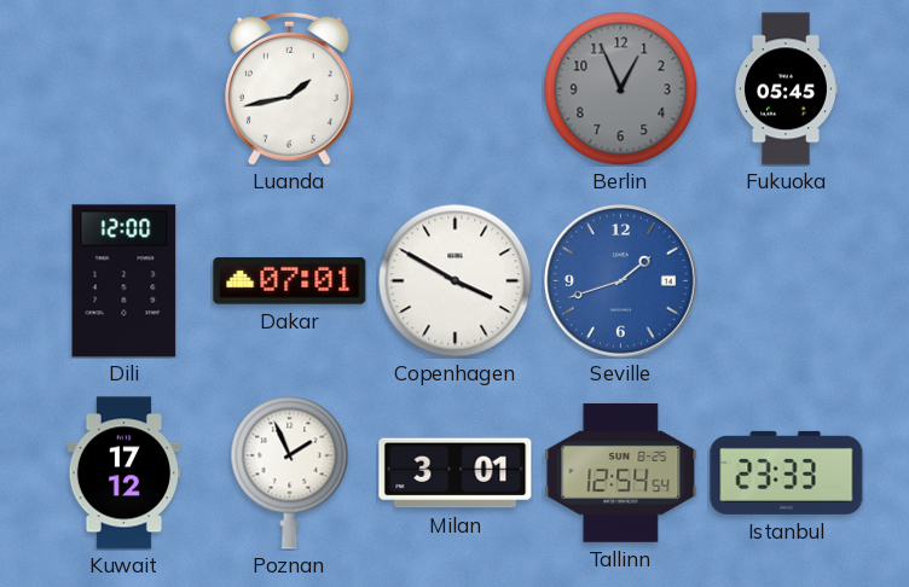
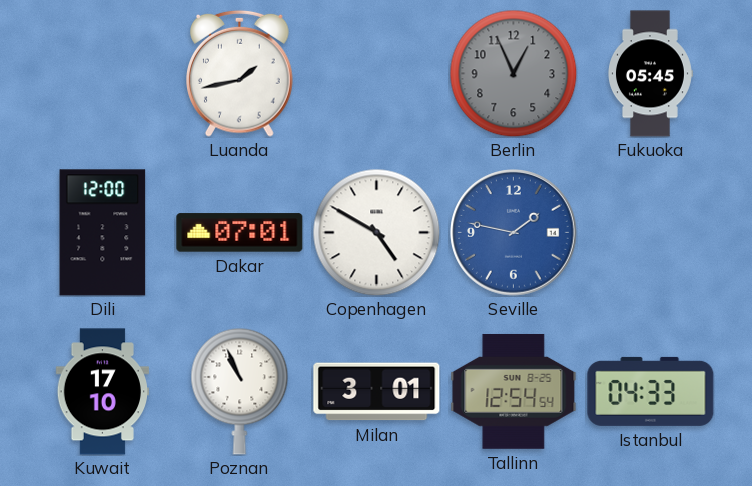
Copenhagen: 3:50 -> 4:50
Seville: 1:42 -> 1:47
Kuwait: 17:12 -> 17:10
Poznan: 1:56 -> 10:56
Istanbul: 23:33 -> 04:33
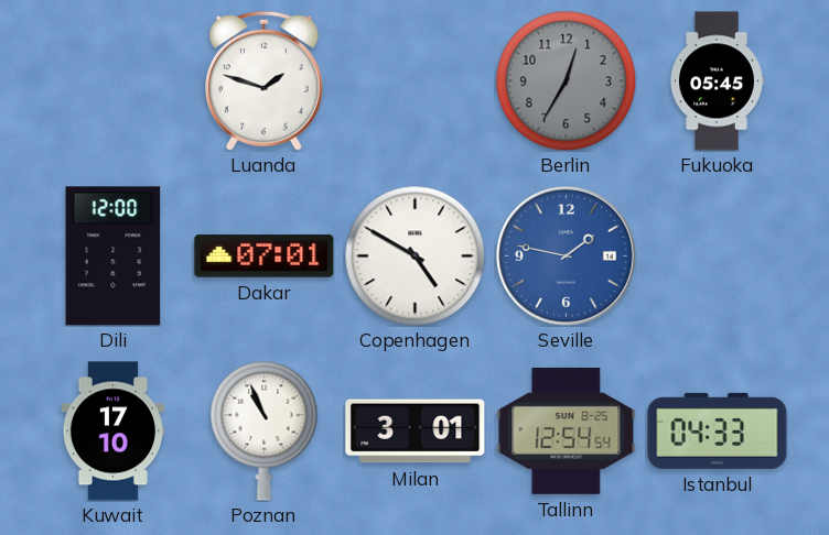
Luanda: 1:43 -> 1:48
Berlin: 12:56 -> 12:35
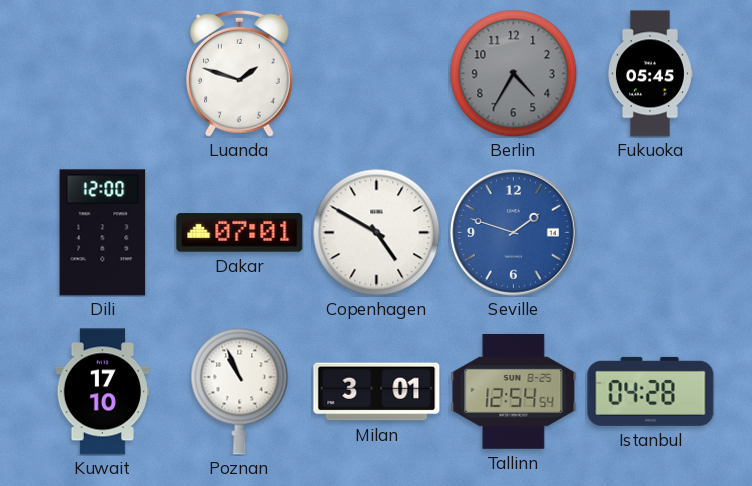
Berlin: 12:35 -> 4:35
Seville: 1:47 -> 1:48
Istanbul: 04:33 -> 04:28
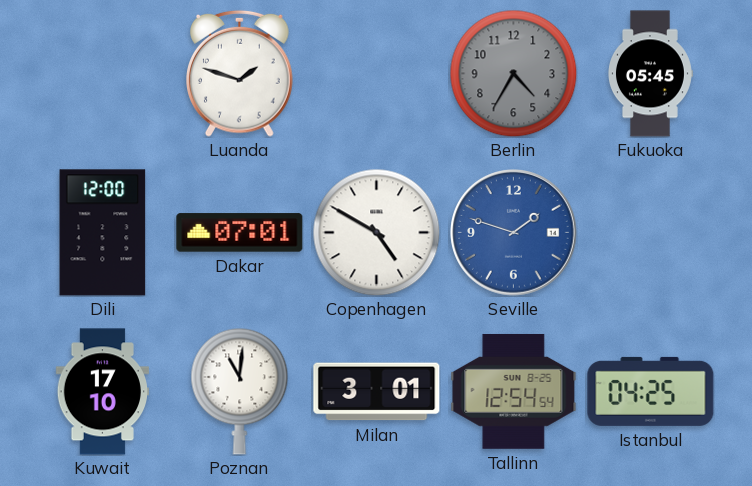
Poznan: 10:56 -> 11:01
Istanbul: 04:28 -> 04:25
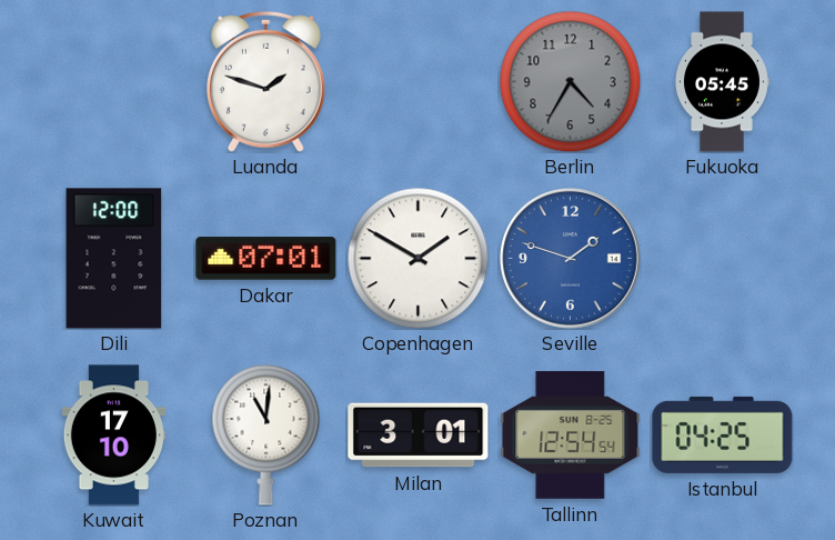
Copenhagen: 4:50 -> 1:50
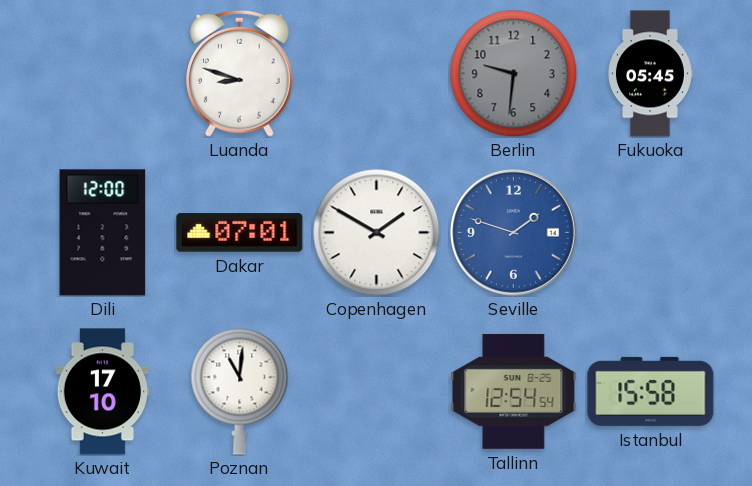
Luanda: 1:48 -> 8:48
Berlin: 4:35 -> 9:31
Milan: 3:01 -> none
Istanbul: 04:25 -> 15:58
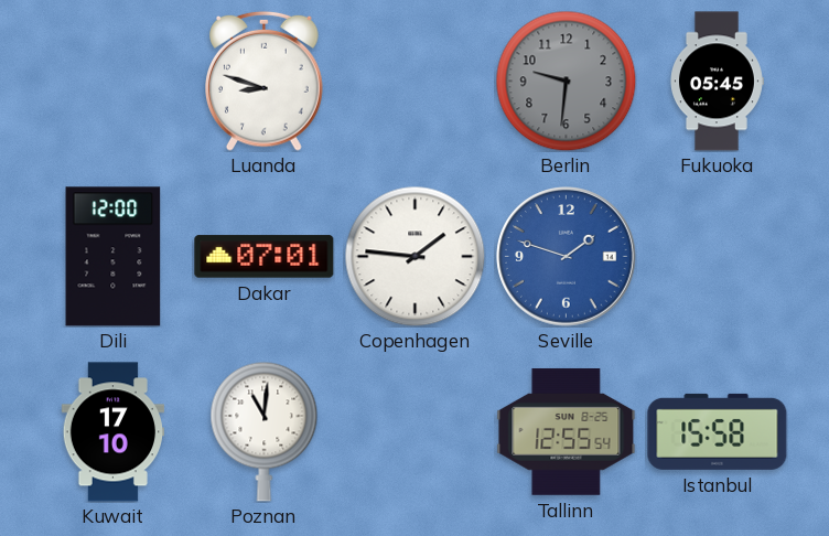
Copenhagen: 1:50 -> 1:46
Tallinn: 12:54 -> 12:55
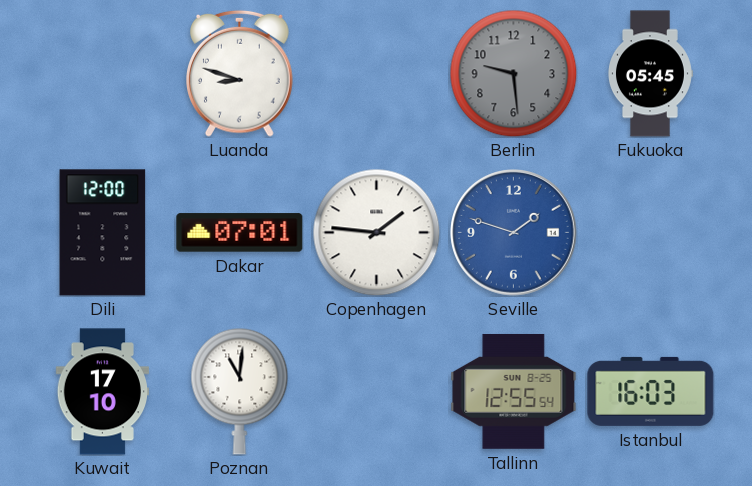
Berlin: 9:31 -> 9:29
Istanbul: 15:58 -> 16:03
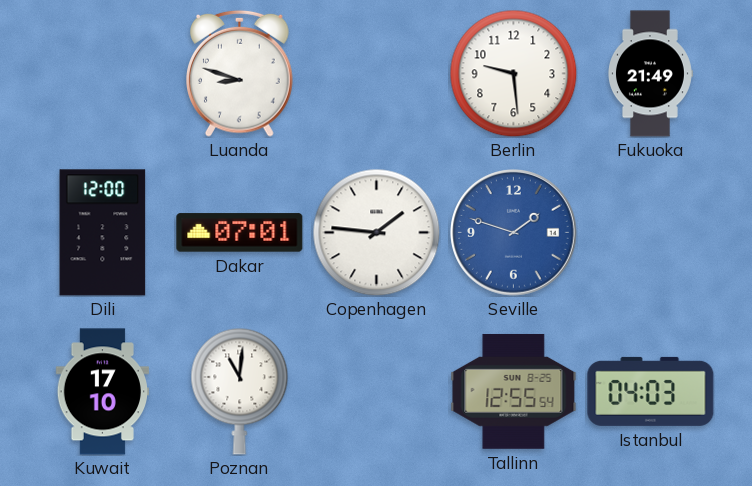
Berlin dial: grey -> white
Fukuoka: 05:45 -> 21:49
Istanbul: 16:03 -> 04:03
